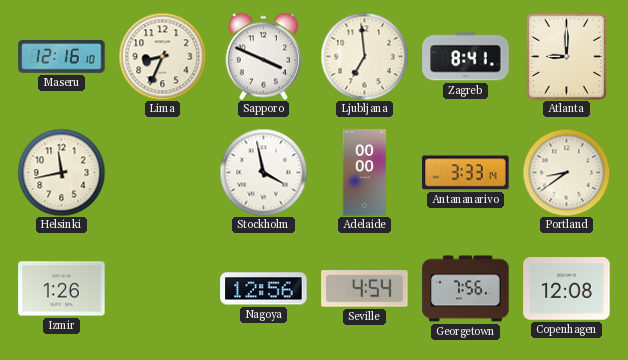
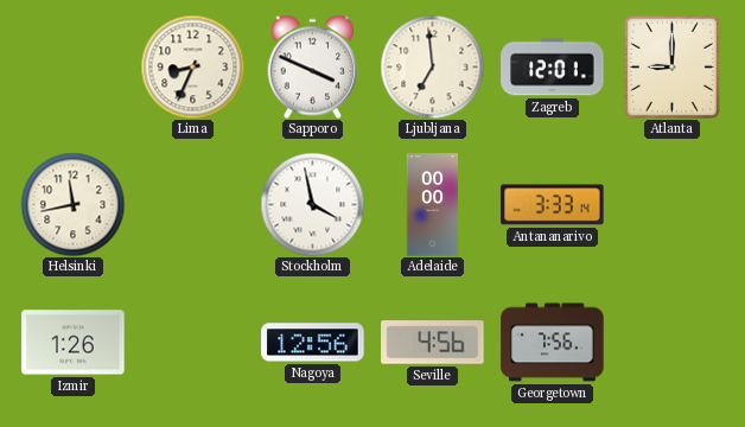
Maseru: 12:16 -> none
Zagreb: 8:41 -> 12:01
Portland: 8:39 -> none
Seville: 4:54 -> 4:56
Copenhagen: 12:08 -> none
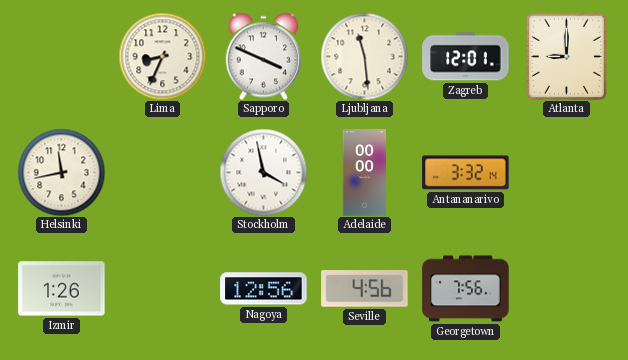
Ljubljana: 6:59 -> 11:29
Antananarivo: 3:33 -> 3:32
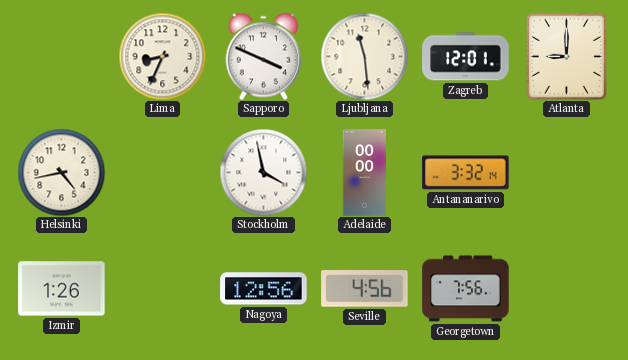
Helsinki: 11:43 -> 4:43
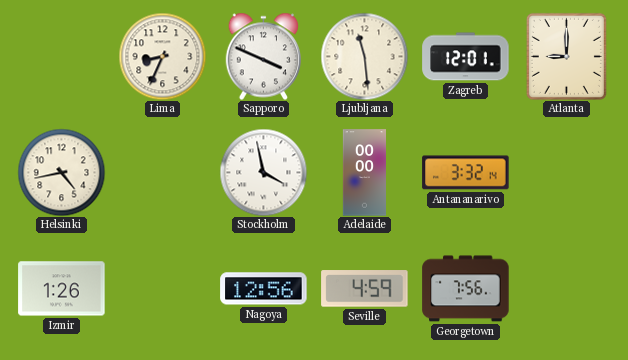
Seville: 4:56 -> 4:59
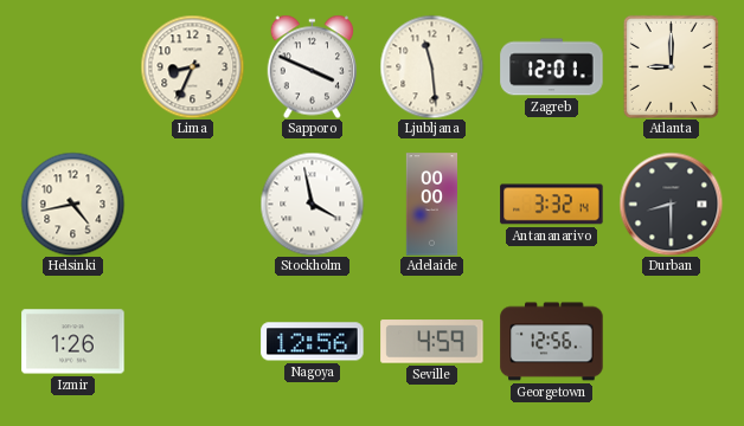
Durban: none -> 8:30
Georgetown: 7:56 -> 12:56
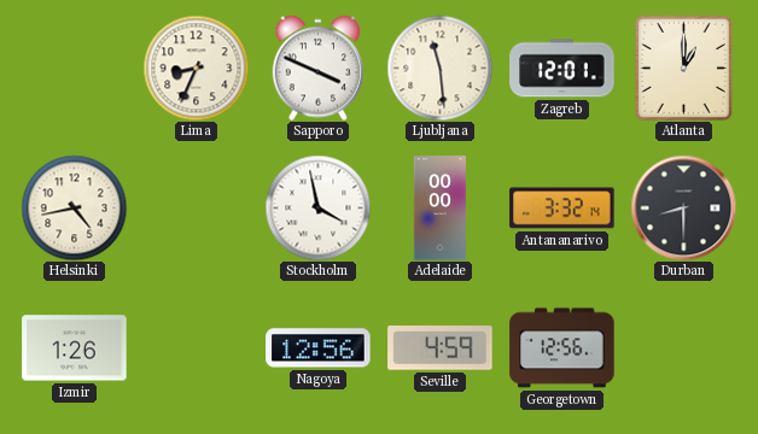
Atlanta: 9:00 -> 1:00
